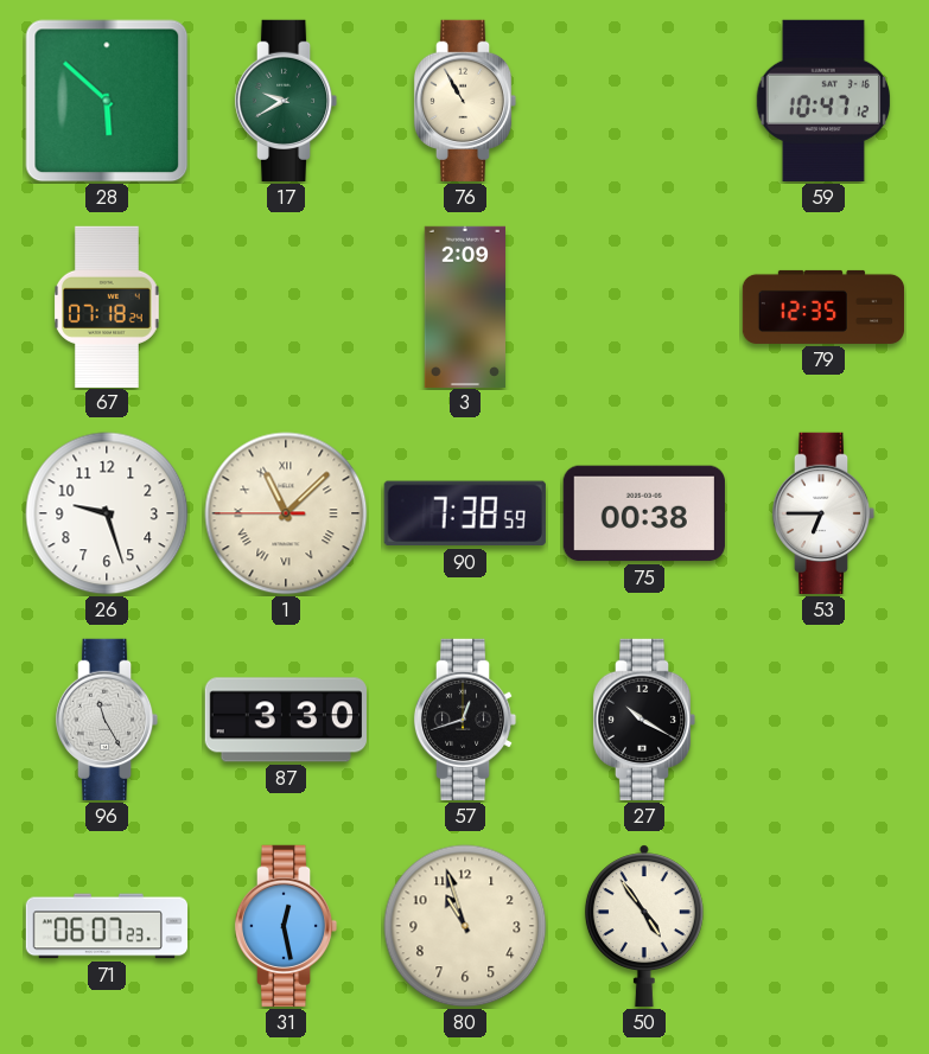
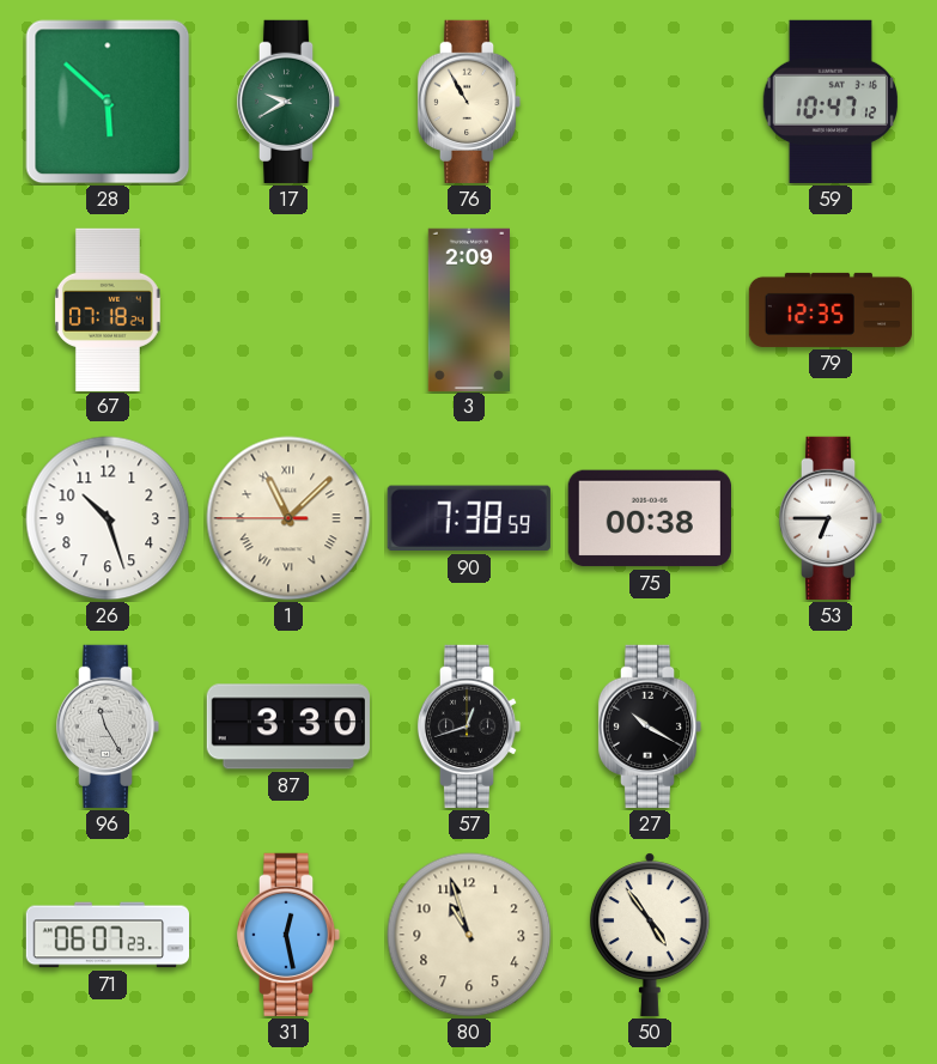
26: 9:27 -> 10:27
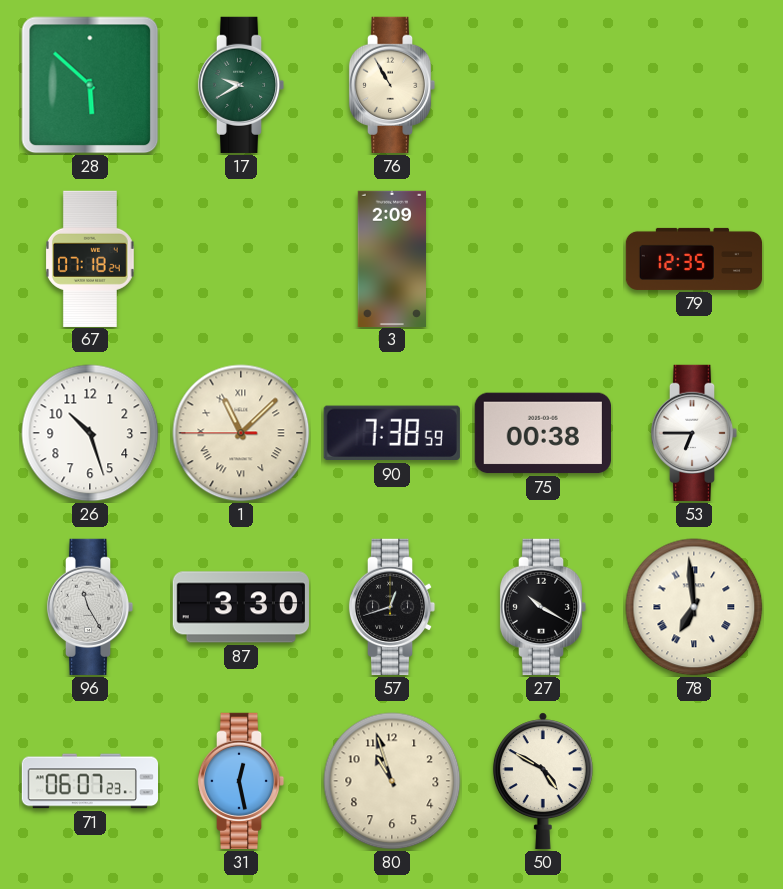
59: 10:47 -> none
78: none -> 6:59
50: 4:54 -> 4:50
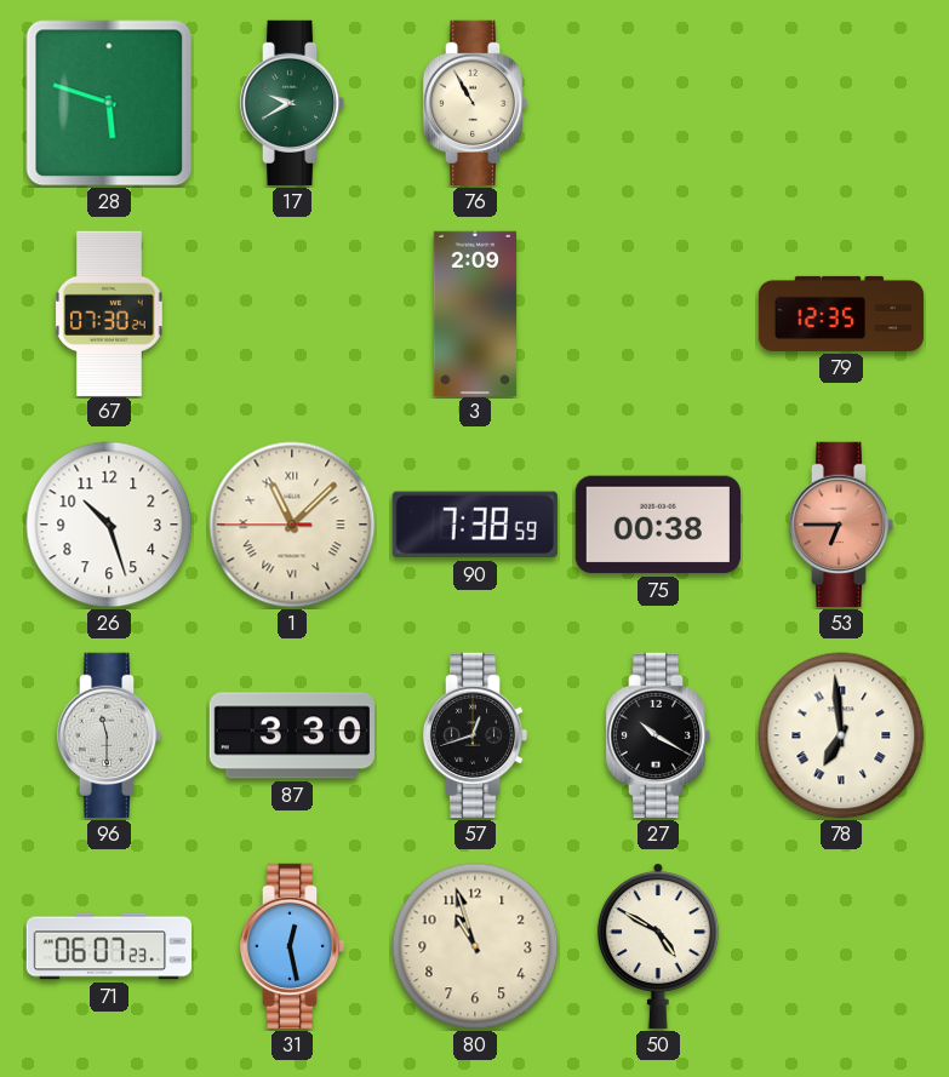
28: 5:52 -> 5:48
67: 07:18 -> 07:30
53 dial: white -> salmon
96: 11:25 -> 11:30
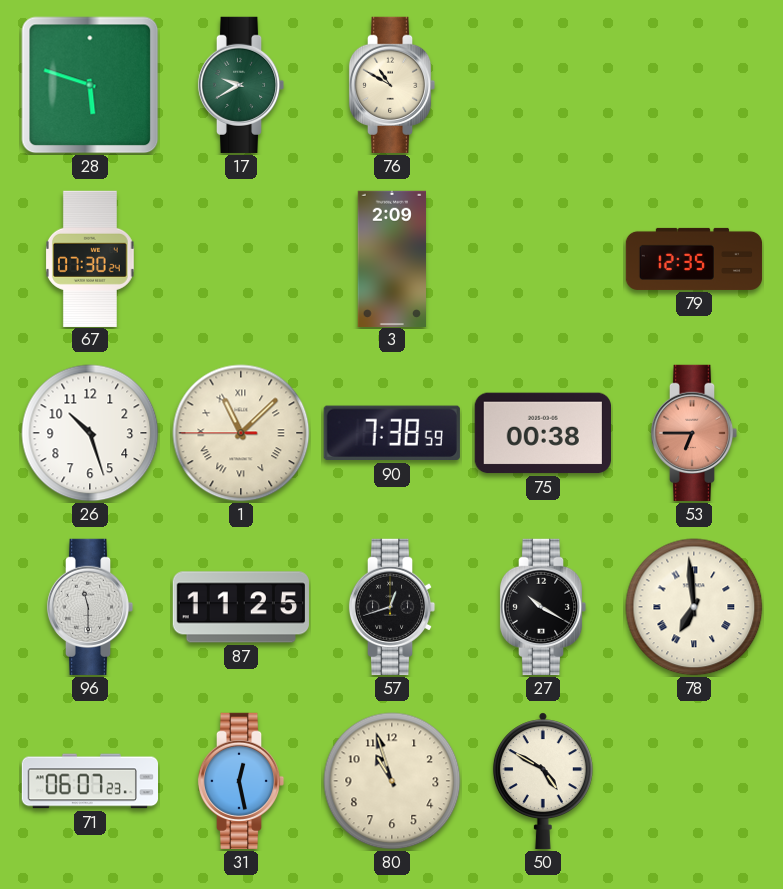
76: 10:55 -> 10:50
87: 3:30 -> 11:25
